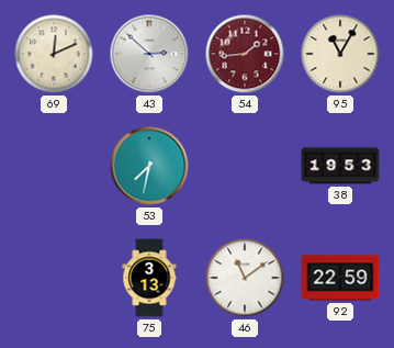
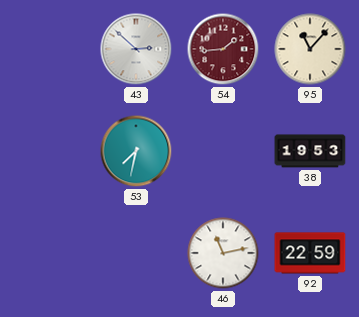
69: 12:11 -> none
95: 11:05 -> 11:07
75: 3:13 -> none
46: 11:09 -> 11:13
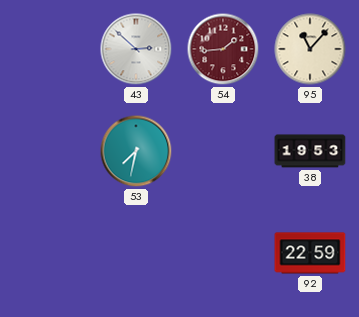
46: 11:13 -> none
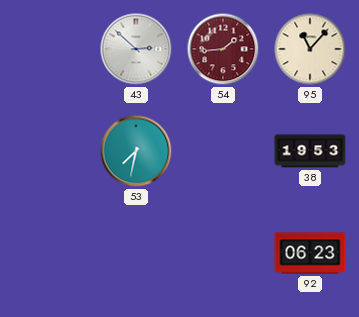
92: 22:59 -> 06:23
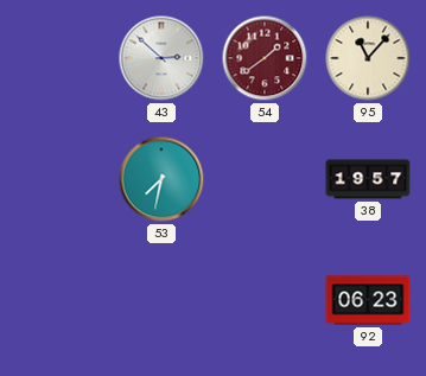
54: 1:44 -> 1:39
38: 19:53 -> 19:57
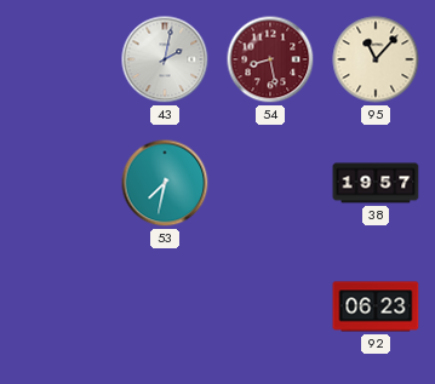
43: 2:52 -> 2:02
54: 1:39 -> 8:28
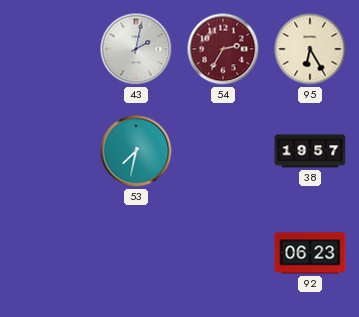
54: 8:28 -> 2:35
95: 11:07 -> 6:25
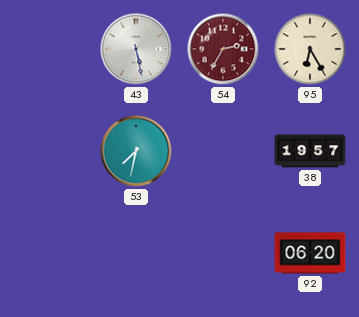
43: 2:02 -> 5:28
92: 06:23 -> 06:20
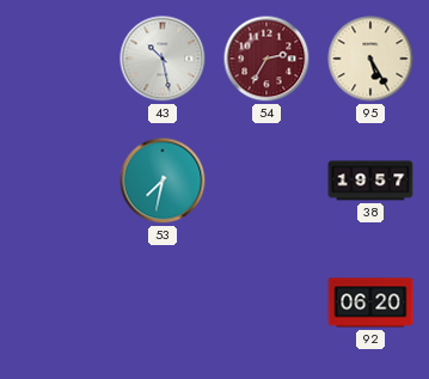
43: 5:28 -> 10:28
95: 6:25 -> 5:25
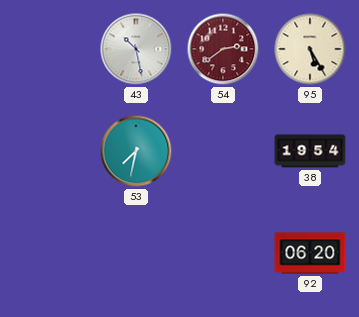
54: 2:35 -> 2:39
38: 19:57 -> 19:54
